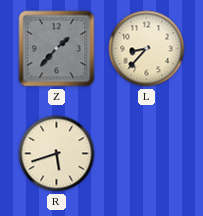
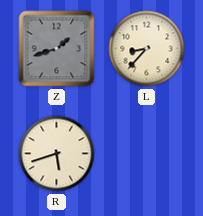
Z: 1:37 -> 1:42
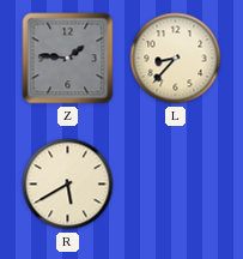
Z: 1:42 -> 1:46
R: 5:42 -> 5:40
